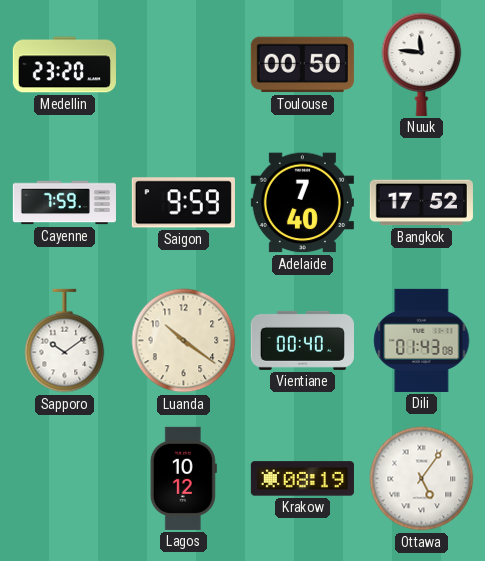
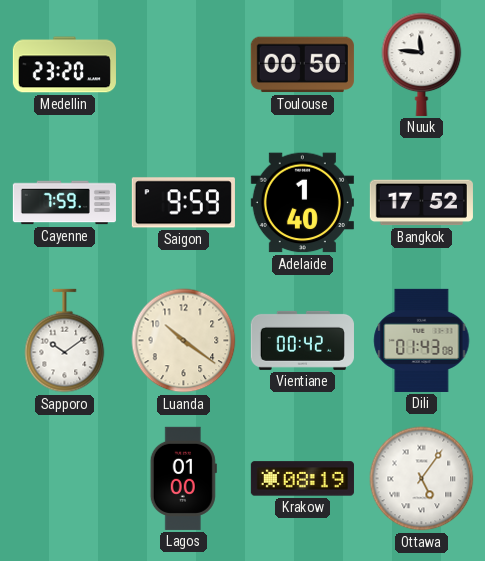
Adelaide: 7:40 -> 1:40
Vientiane: 00:40 -> 00:42
Lagos: 10:12 -> 01:00
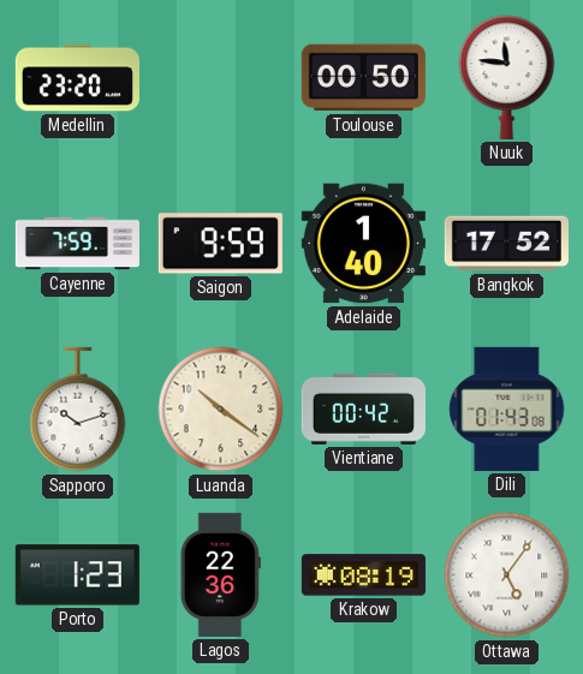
Sapporo: 10:09 -> 10:12
Porto: none -> 1:23
Lagos: 01:00 -> 22:36
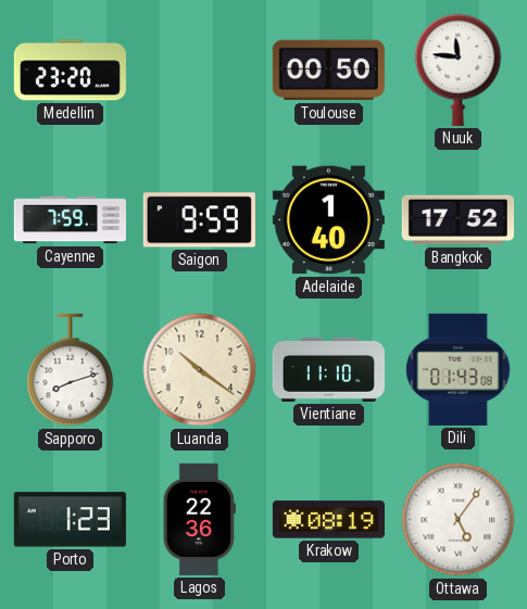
Sapporo: 10:12 -> 8:12
Vientiane: 00:42 -> 11:10
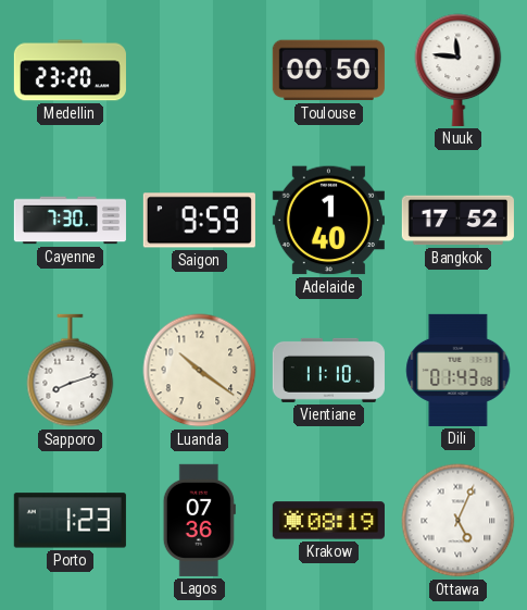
Cayenne: 7:59 -> 7:30
Lagos: 22:36 -> 07:36
Ottawa: 5:06 -> 5:04
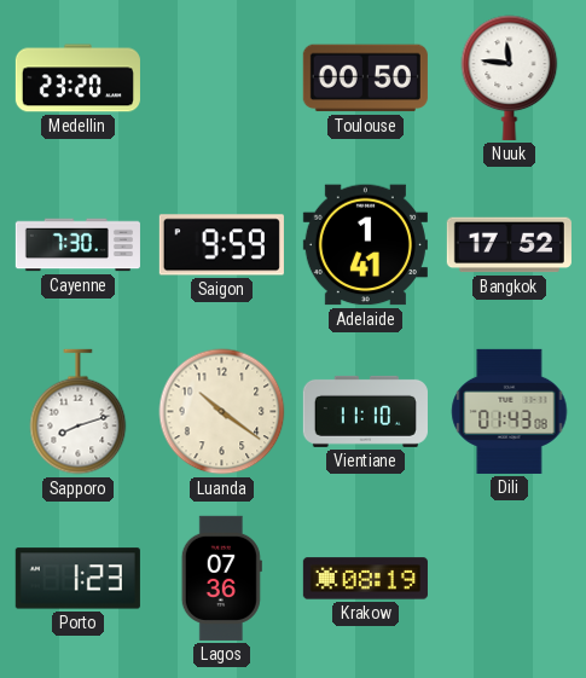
Adelaide: 1:40 -> 1:41
Ottawa: 5:04 -> none
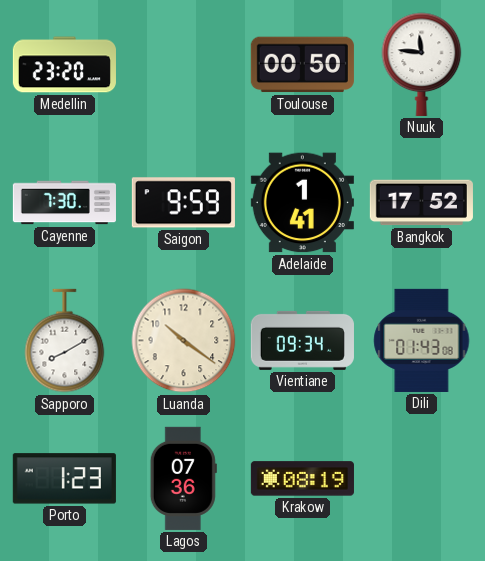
Sapporo: 8:12 -> 8:10
Vientiane: 11:10 -> 09:34
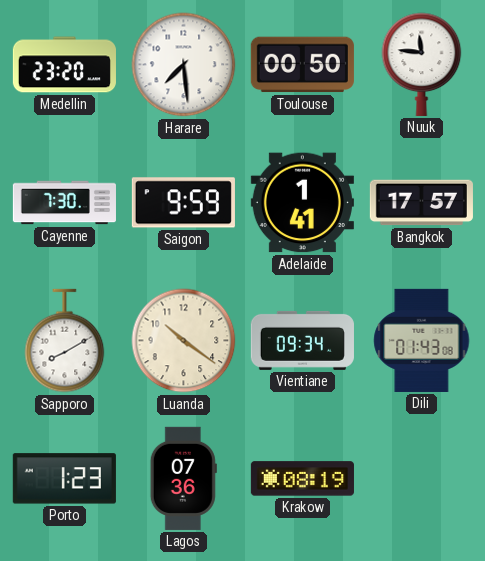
Harare: none -> 7:29
Bangkok: 17:52 -> 17:57
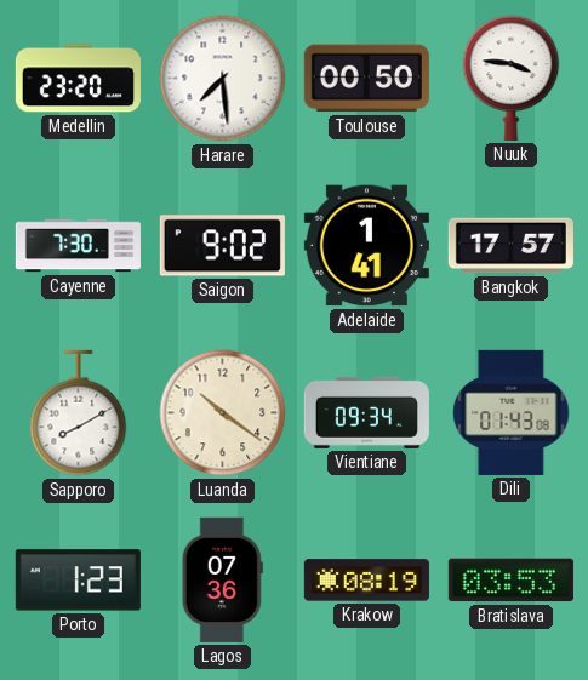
Nuuk: 11:46 -> 3:46
Saigon: 9:59 -> 9:02
Bratislava: none -> 03:53
